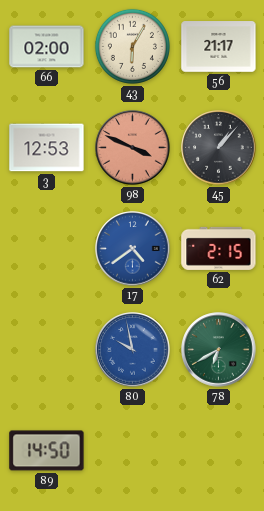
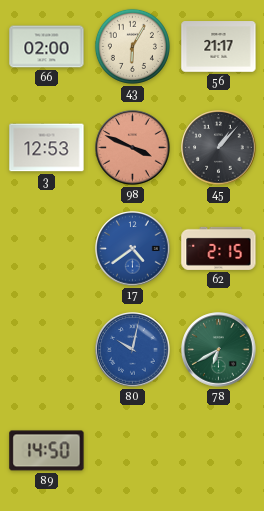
80: 9:58 -> 10:02
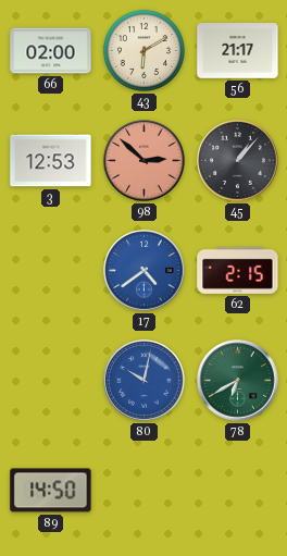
43: 6:05 -> 6:10
98: 3:49 -> 2:52
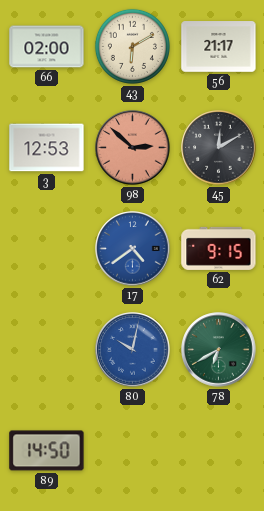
45: 1:07 -> 12:10
62: 2:15 -> 9:15
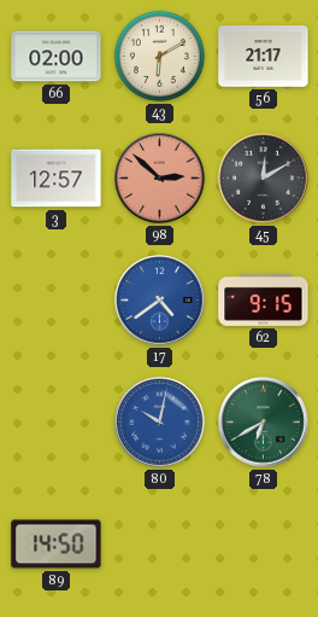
3: 12:53 -> 12:57
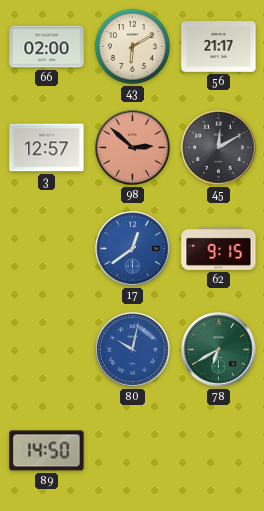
17: 4:39 -> 12:39
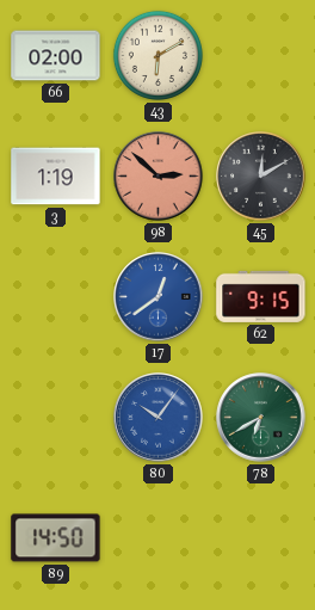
56: 21:17 -> none
3: 12:57 -> 1:19
80: 10:02 -> 10:06
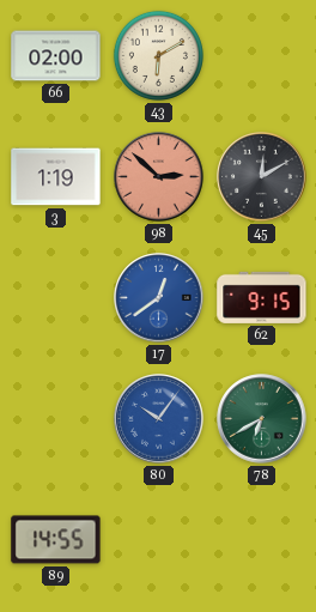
89: 14:50 -> 14:55
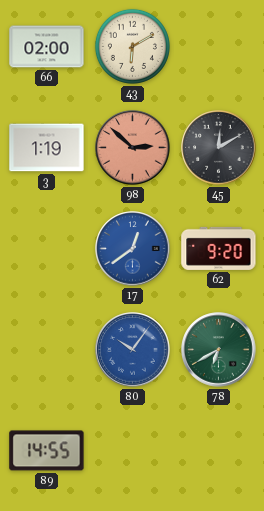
62: 9:15 -> 9:20
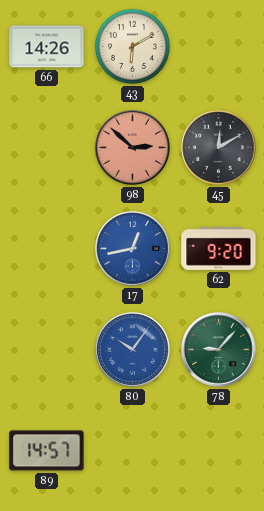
66: 02:00 -> 14:26
3: 1:19 -> none
17: 12:39 -> 12:43
78: 6:40 -> 9:07
89: 14:55 -> 14:57
